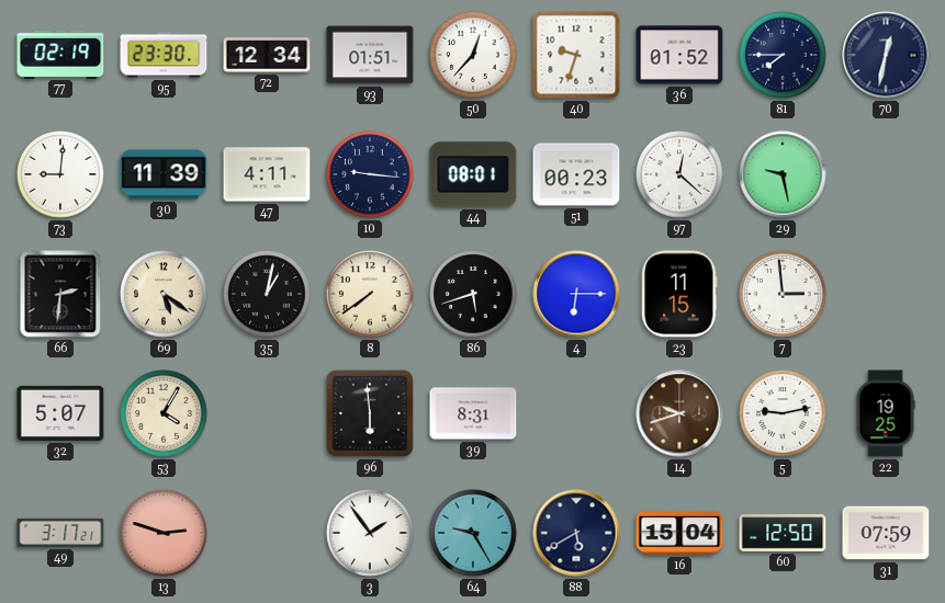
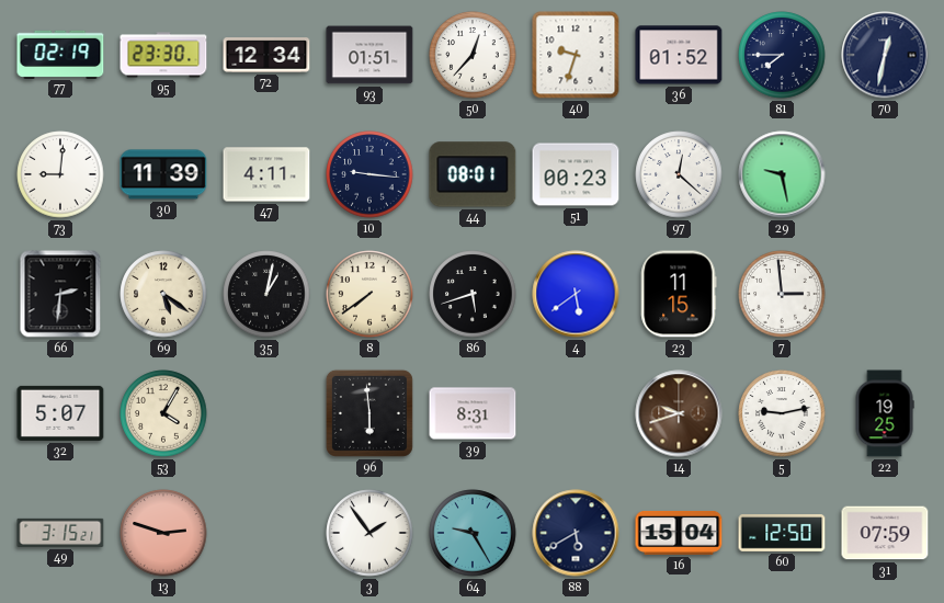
4: 6:15 -> 5:39
49: 3:17 -> 3:15
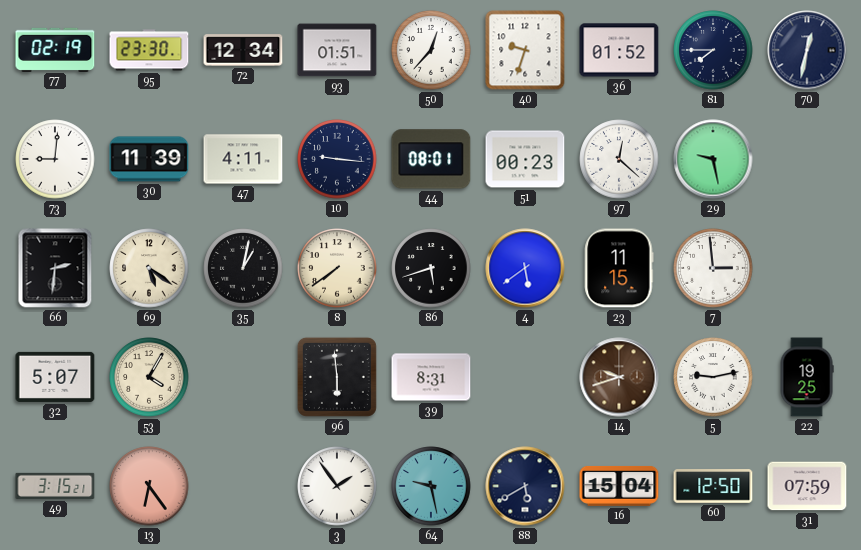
13: 2:48 -> 6:24
64: 9:25 -> 9:28
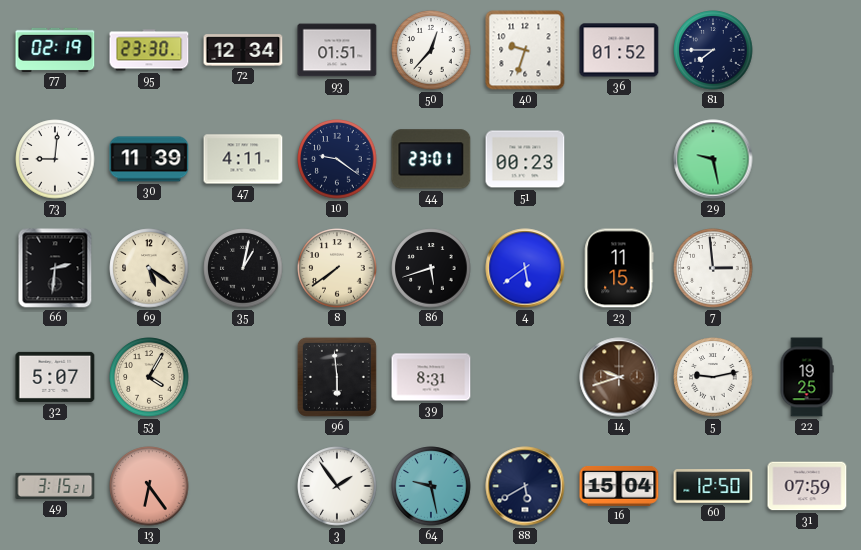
70: 12:32 -> none
10: 9:16 -> 9:21
44: 08:01 -> 23:01
97: 12:22 -> none
